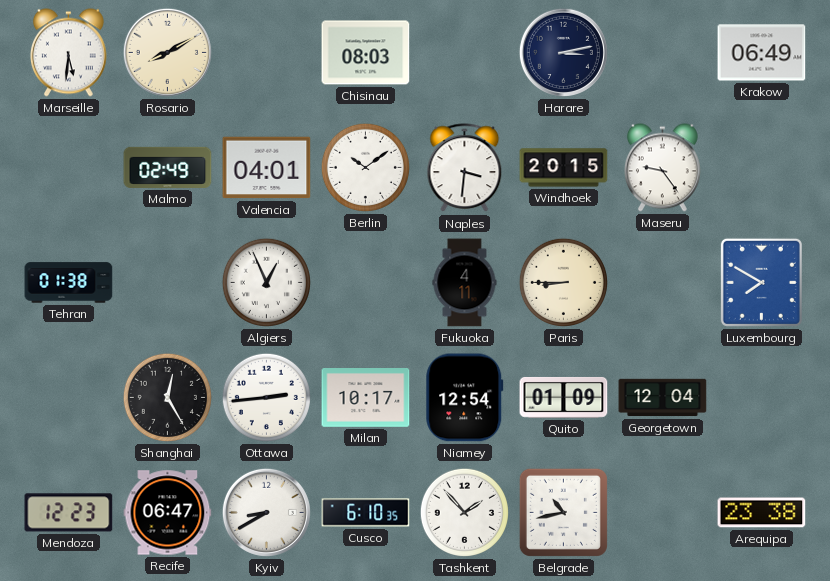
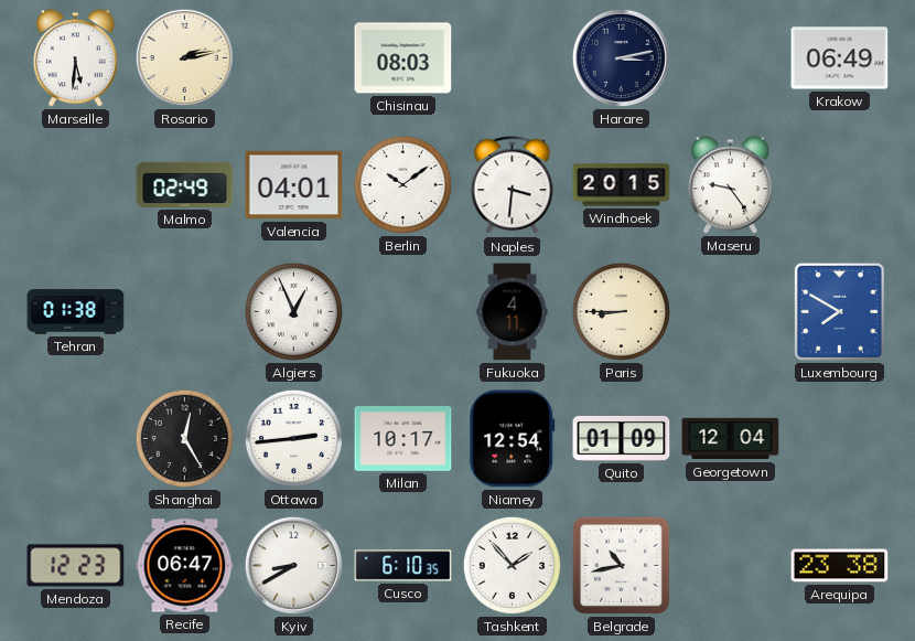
Rosario: 8:10 -> 2:13
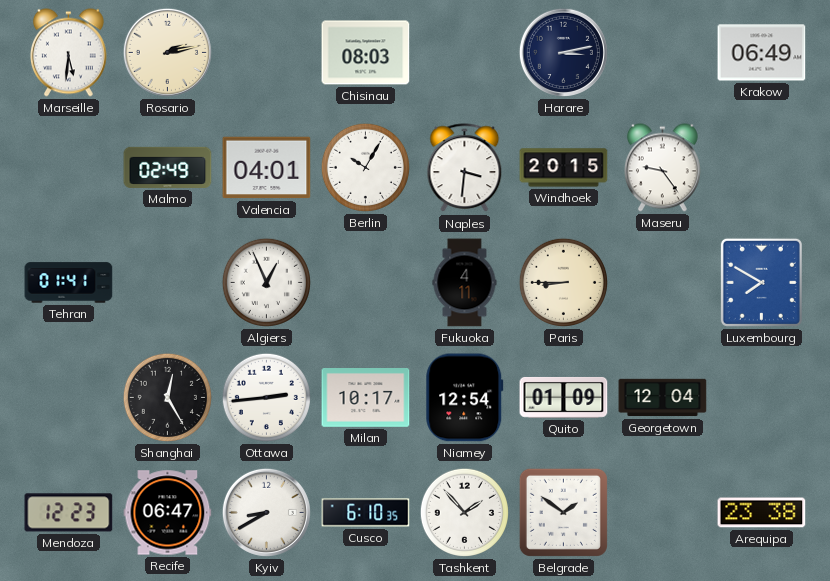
Berlin: 10:09 -> 10:05
Tehran: 01:38 -> 01:41
Belgrade: 10:43 -> 1:51
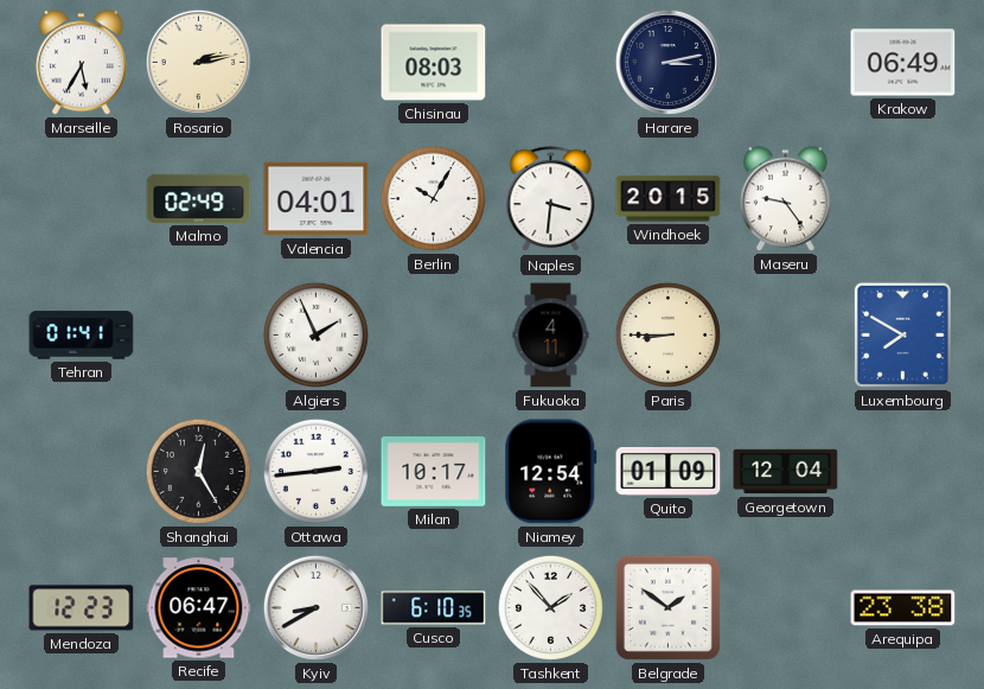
Marseille: 5:31 -> 5:35
Algiers: 12:56 -> 1:56
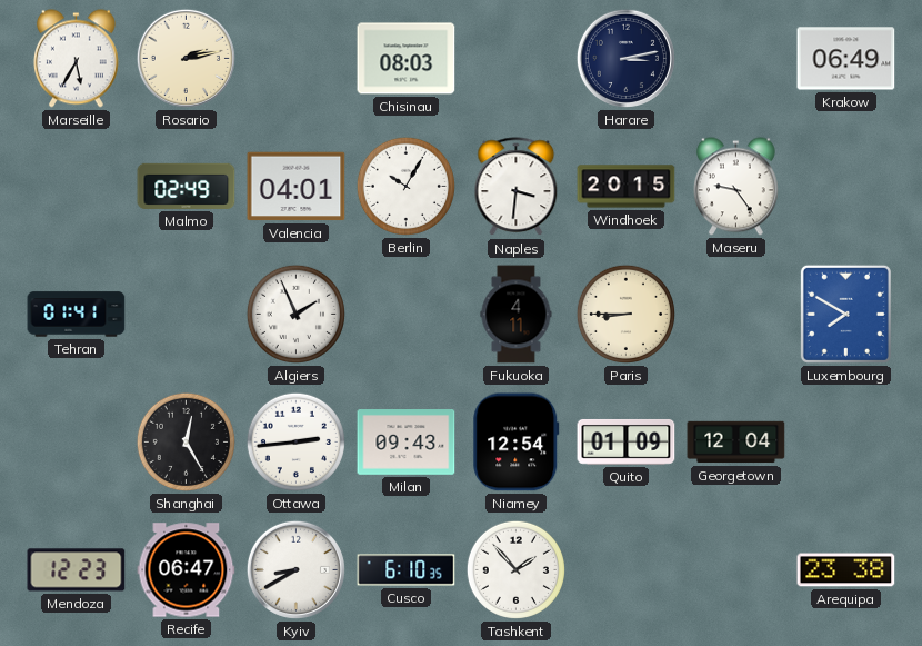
Milan: 10:17 -> 09:43
Belgrade: 1:51 -> none
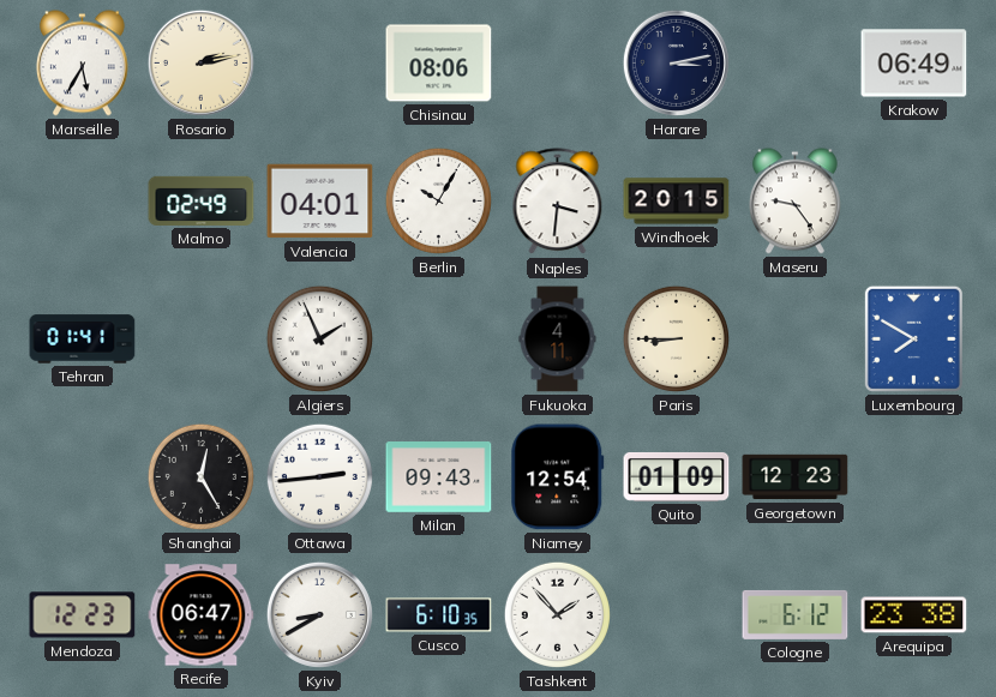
Chisinau: 08:03 -> 08:06
Georgetown: 12:04 -> 12:23
Cologne: none -> 6:12
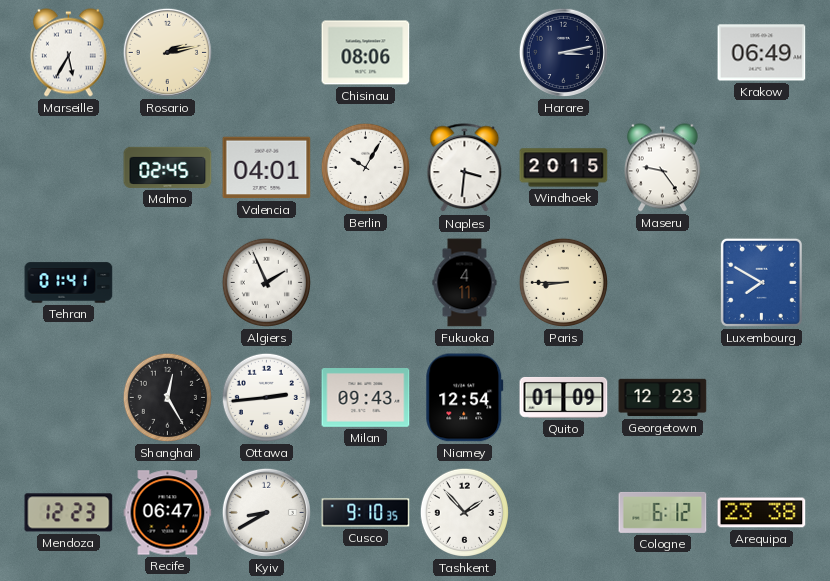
Malmo: 02:49 -> 02:45
Cusco: 6:10 -> 9:10
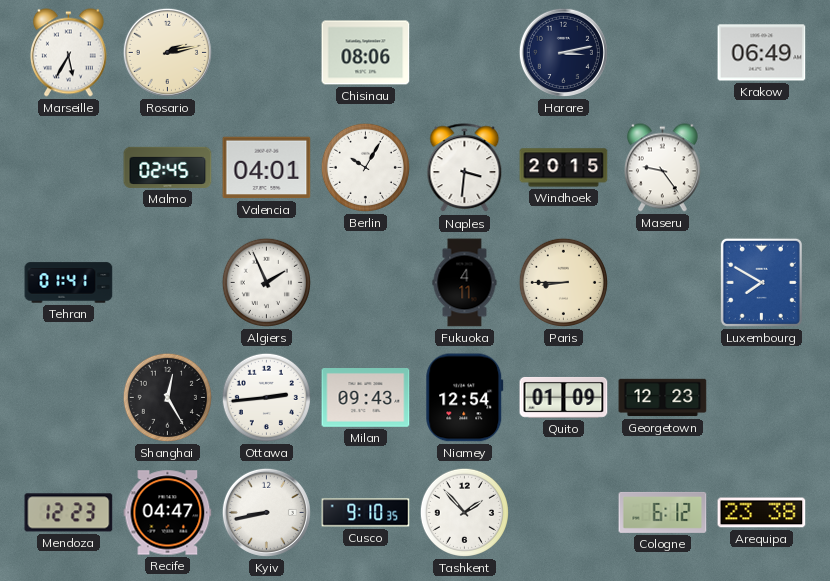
Recife: 06:47 -> 04:47
Kyiv: 8:40 -> 8:43
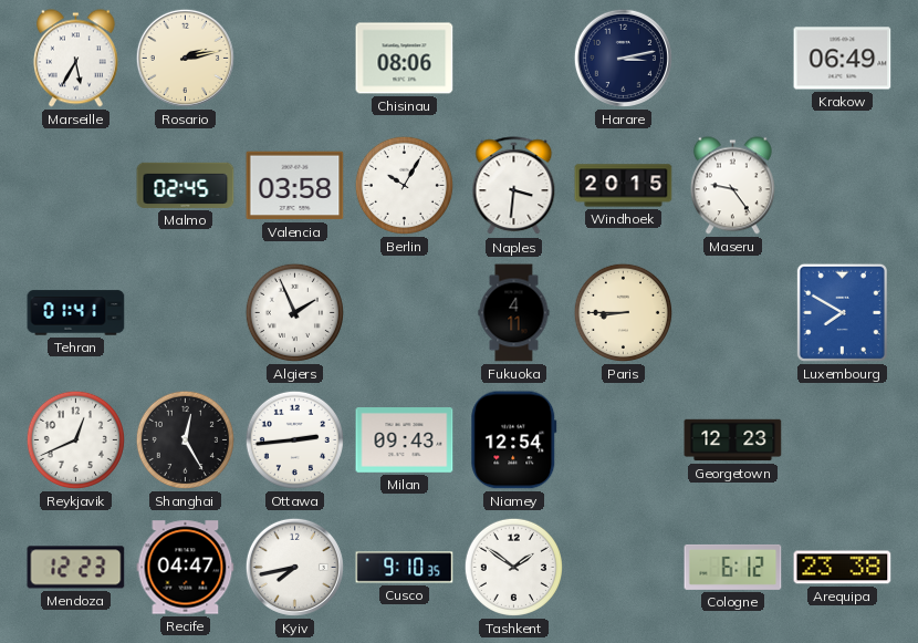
Valencia: 04:01 -> 03:58
Reykjavik: none -> 12:41
Quito: 01:09 -> none
Kyiv: 8:43 -> 7:43
Tashkent: 1:53 -> 1:51
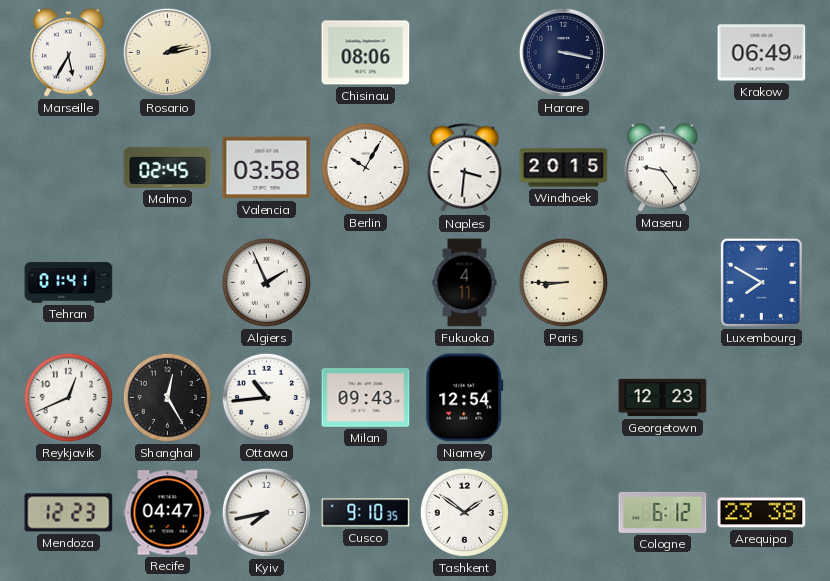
Harare: 3:13 -> 3:17
Ottawa: 2:44 -> 10:44
